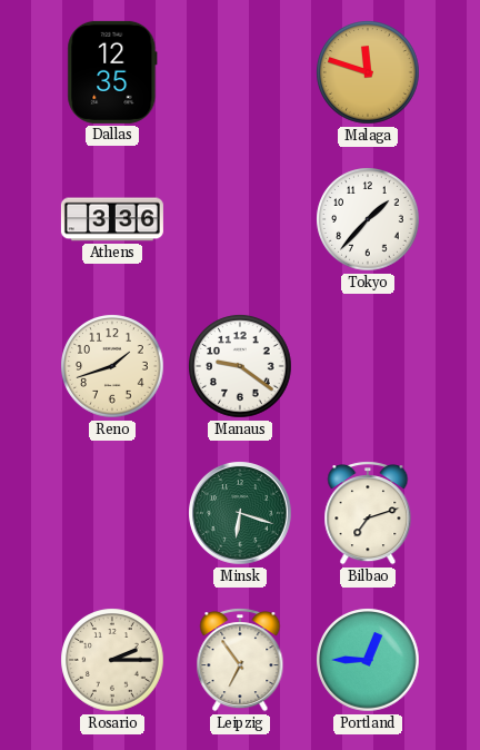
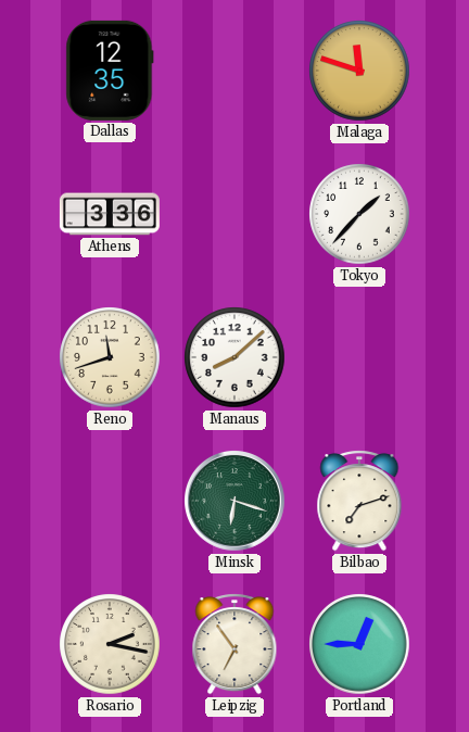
Reno: 1:42 -> 11:42
Manaus: 9:21 -> 8:08
Rosario: 2:15 -> 2:17
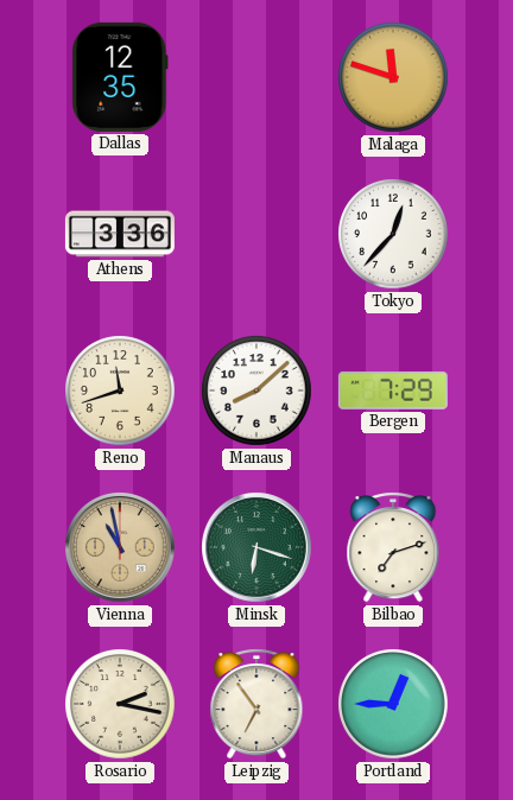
Tokyo: 1:37 -> 12:37
Bergen: none -> 7:29
Vienna: none -> 10:58
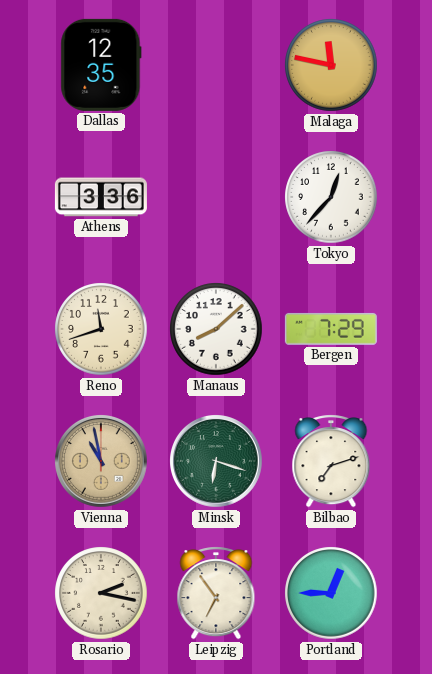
Malaga: 11:48 -> 11:47
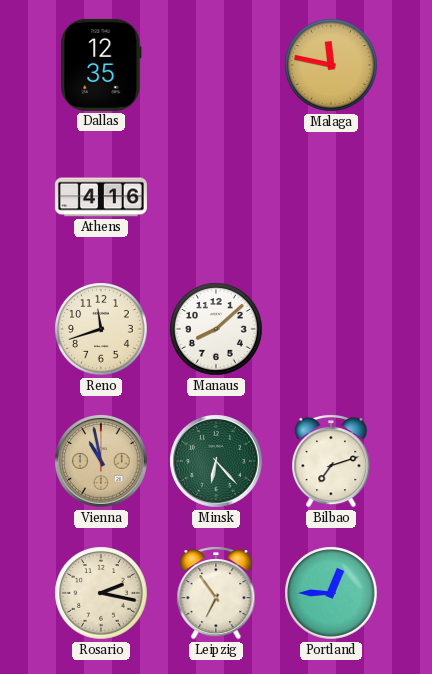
Athens: 3:36 -> 4:16
Tokyo: 12:37 -> none
Bergen: 7:29 -> none
Minsk: 6:18 -> 6:23
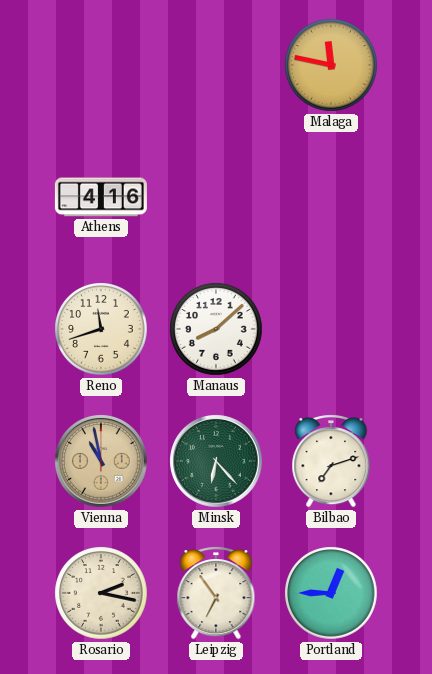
Dallas: 12:35 -> none
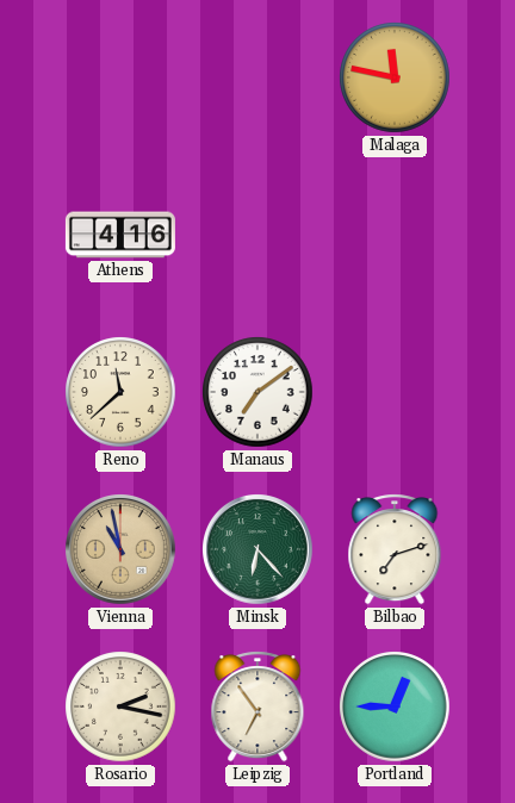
Reno: 11:42 -> 11:38
Manaus: 8:08 -> 7:09
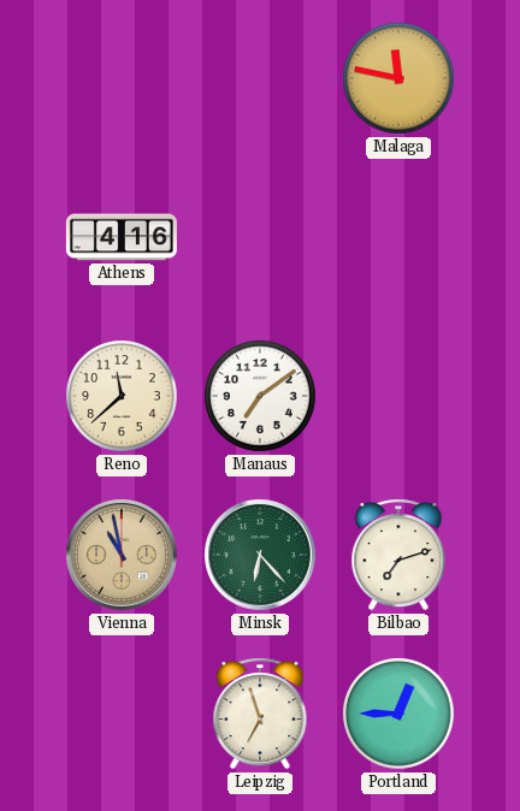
Rosario: 2:17 -> none
Leipzig: 6:54 -> 6:57
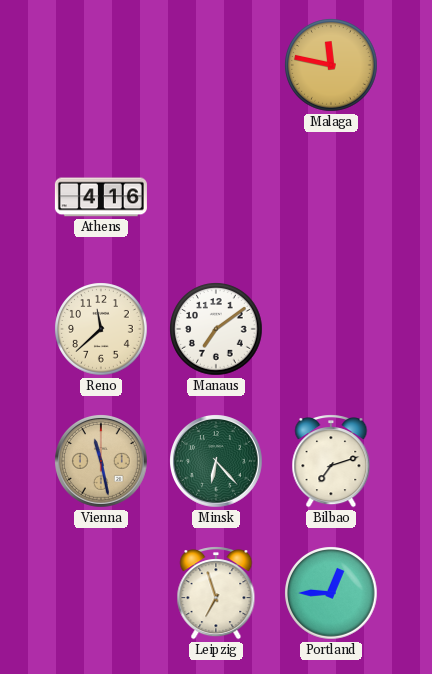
Vienna: 10:58 -> 11:28
